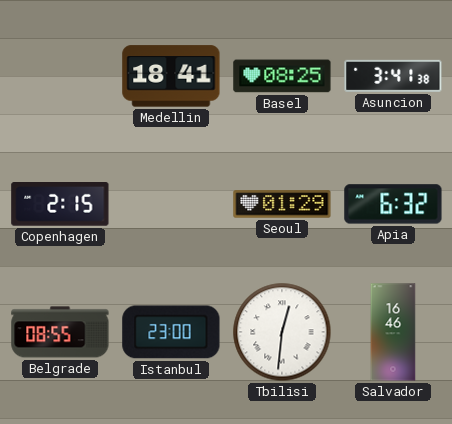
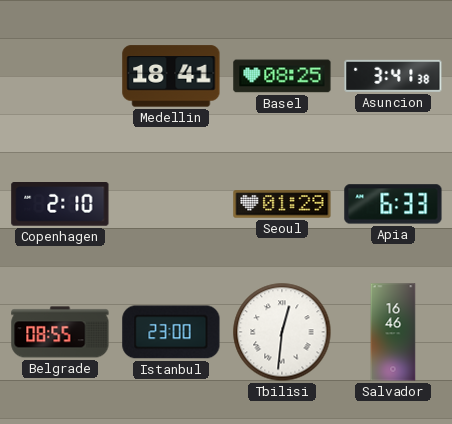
Copenhagen: 2:15 -> 2:10
Apia: 6:32 -> 6:33
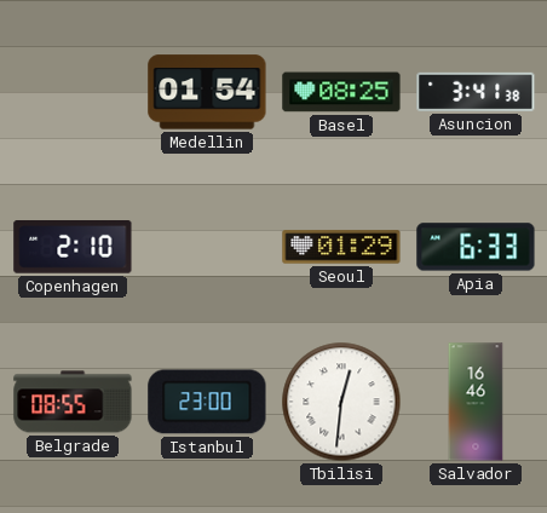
Medellin: 18:41 -> 01:54
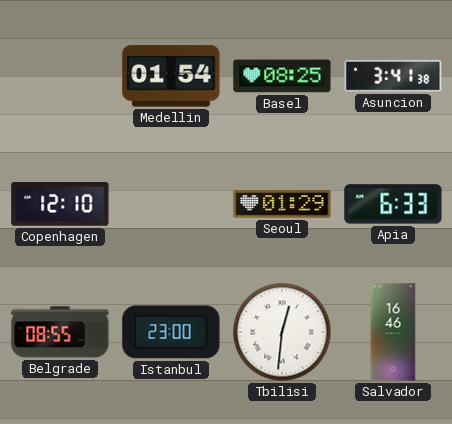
Copenhagen: 2:10 -> 12:10
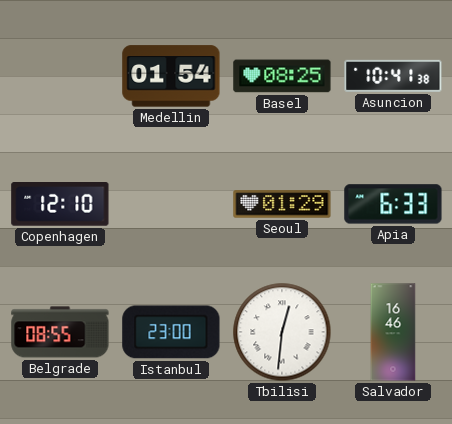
Asuncion: 3:41 -> 10:41
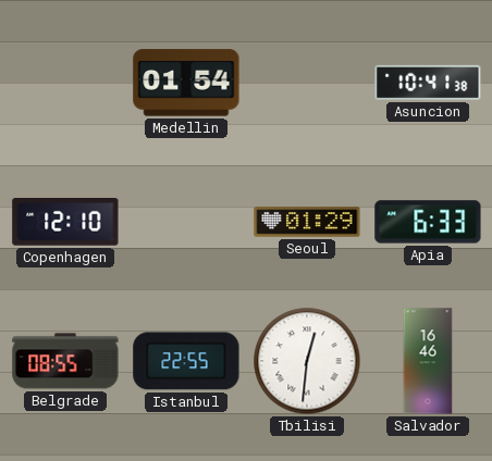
Basel: 08:25 -> none
Istanbul: 23:00 -> 22:55
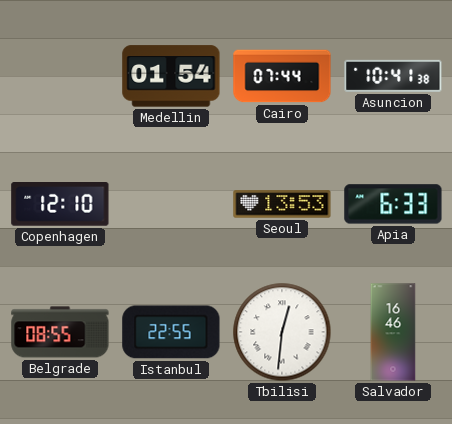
Cairo: none -> 07:44
Seoul: 01:29 -> 13:53
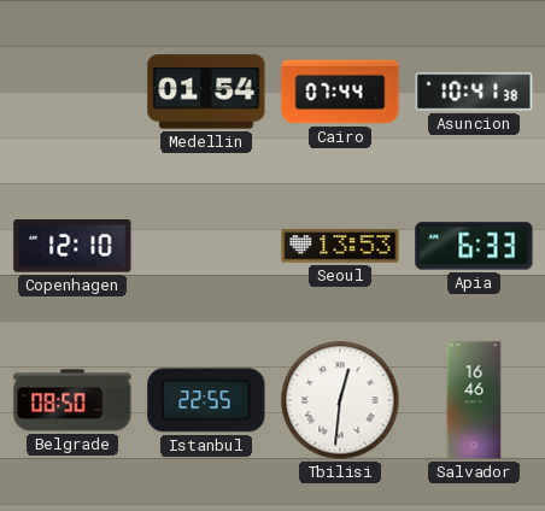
Belgrade: 08:55 -> 08:50
